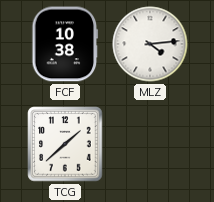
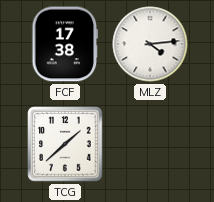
FCF: 10:38 -> 17:38
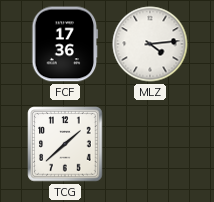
FCF: 17:38 -> 17:36
